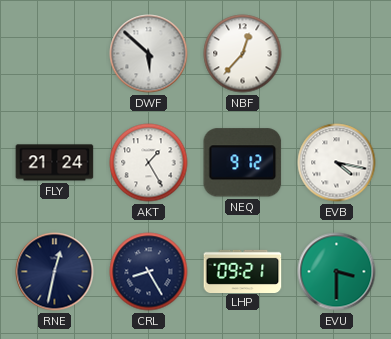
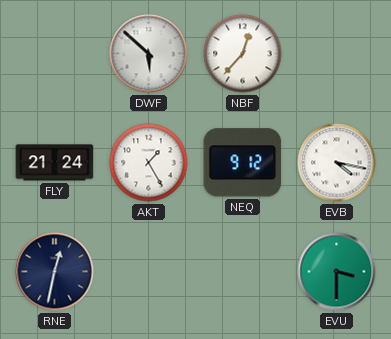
CRL: 8:25 -> none
LHP: 09:21 -> none
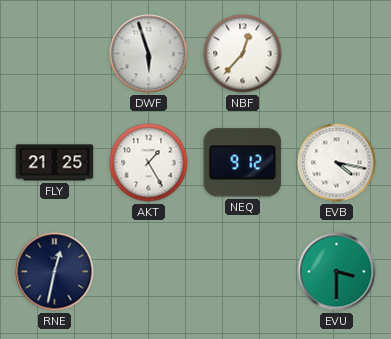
DWF: 5:52 -> 5:57
FLY: 21:24 -> 21:25
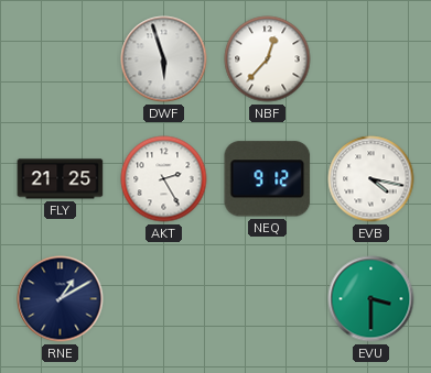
AKT: 1:25 -> 2:25
RNE: 12:32 -> 1:10
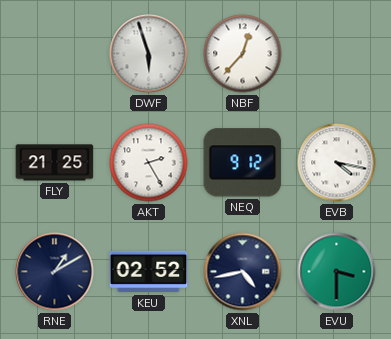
KEU: none -> 02:52
XNL: none -> 4:43
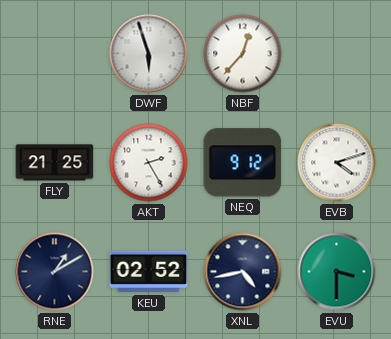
EVB: 4:17 -> 4:12
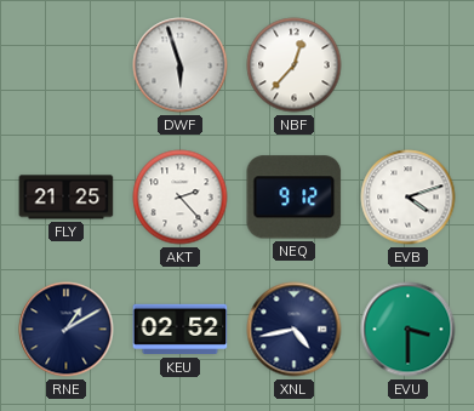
AKT: 2:25 -> 2:23
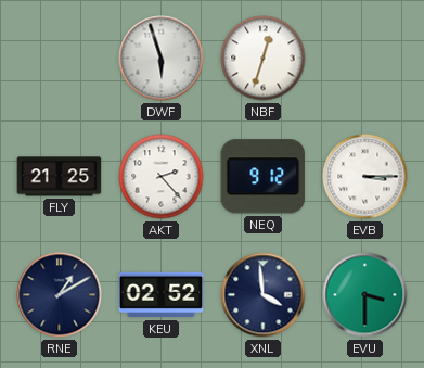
NBF: 12:37 -> 12:33
EVB: 4:12 -> 3:15
XNL: 4:43 -> 3:59
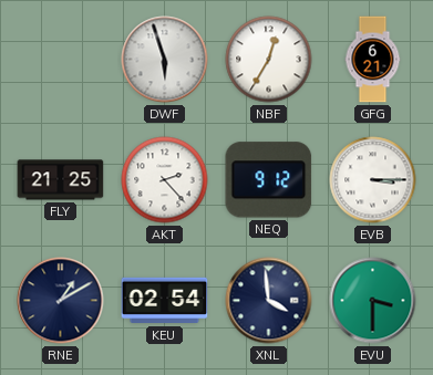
NBF: 12:33 -> 12:35
GFG: none -> 6:21
KEU: 02:52 -> 02:54
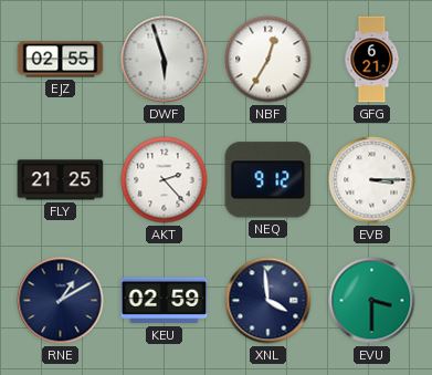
EJZ: none -> 02:55
KEU: 02:54 -> 02:59
